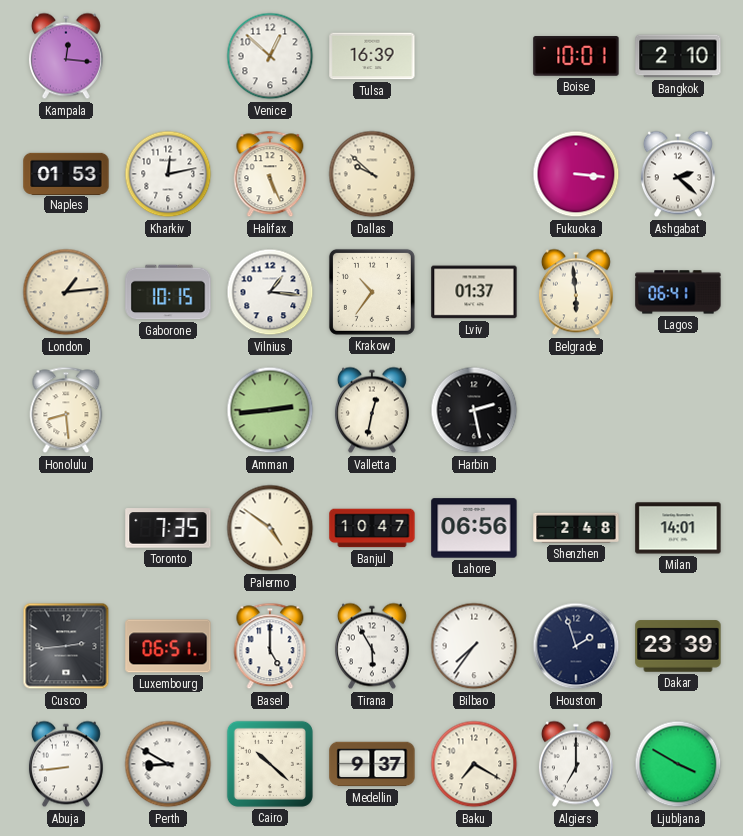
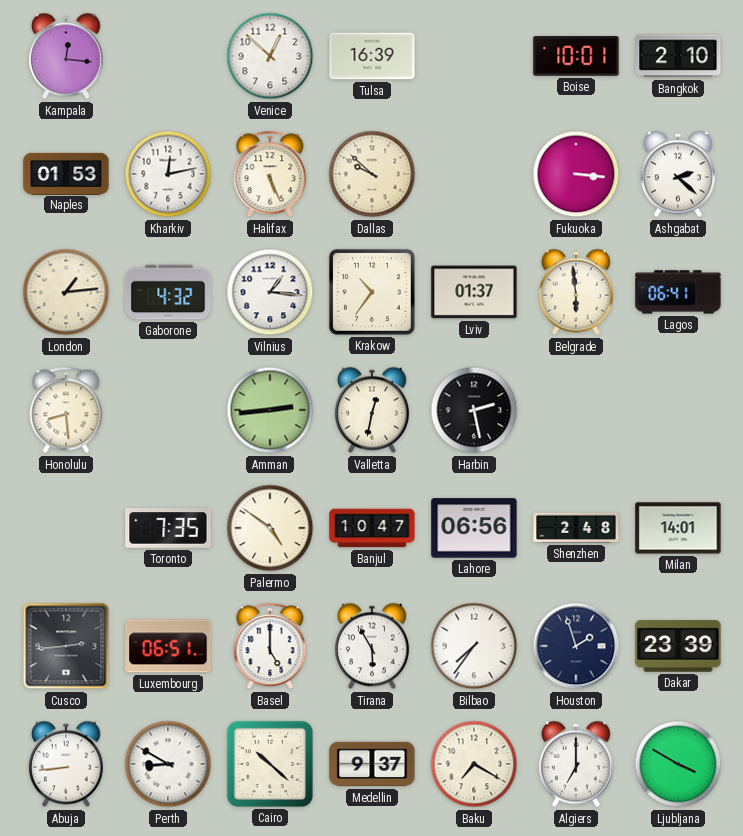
Gaborone: 10:15 -> 4:32
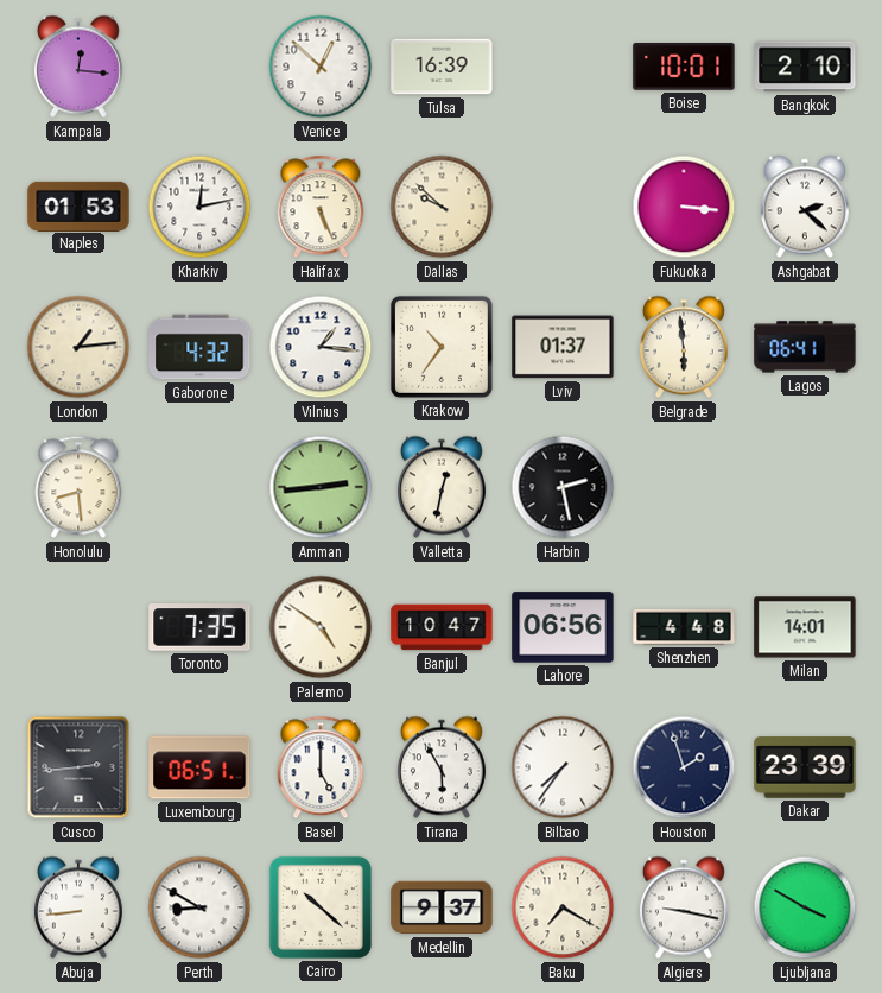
Shenzhen: 2:48 -> 4:48
Algiers: 7:00 -> 9:17
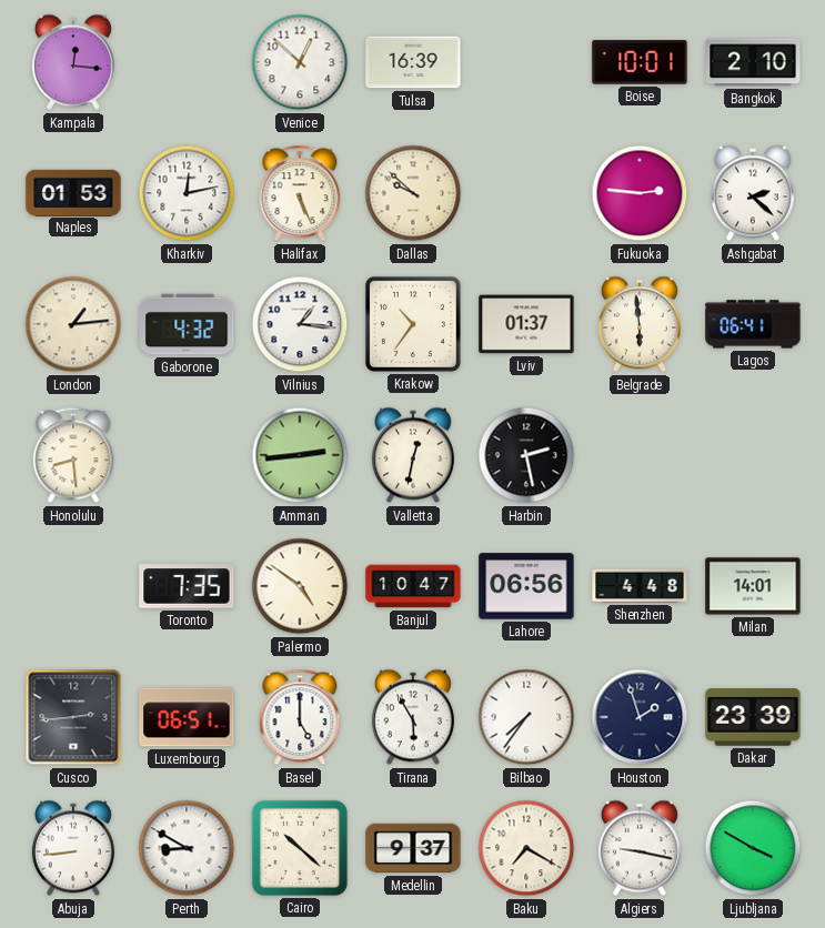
Fukuoka: 3:16 -> 2:46
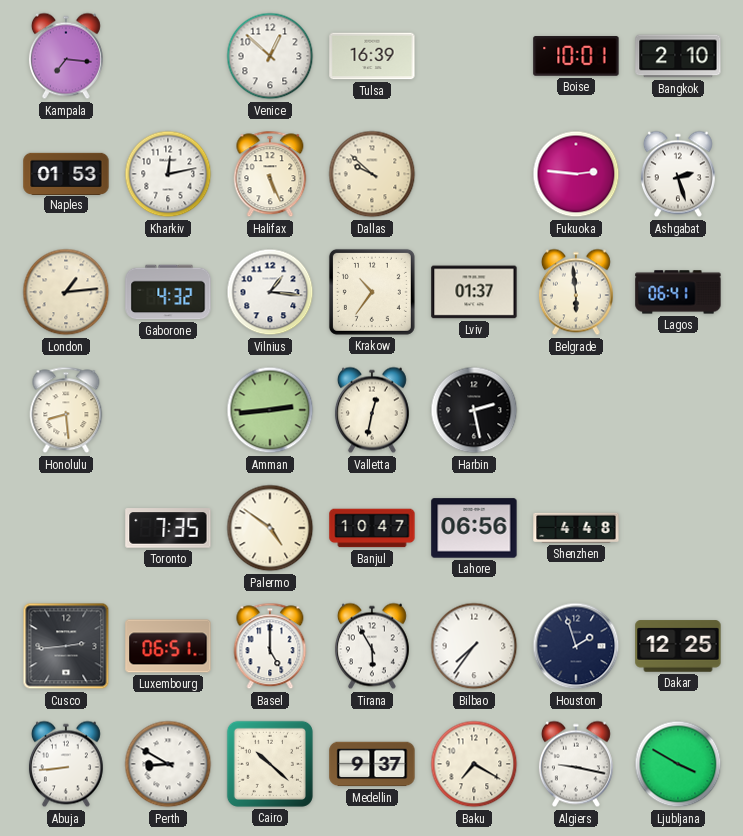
Kampala: 12:16 -> 7:16
Ashgabat: 2:22 -> 2:27
Milan: 14:01 -> none
Dakar: 23:39 -> 12:25
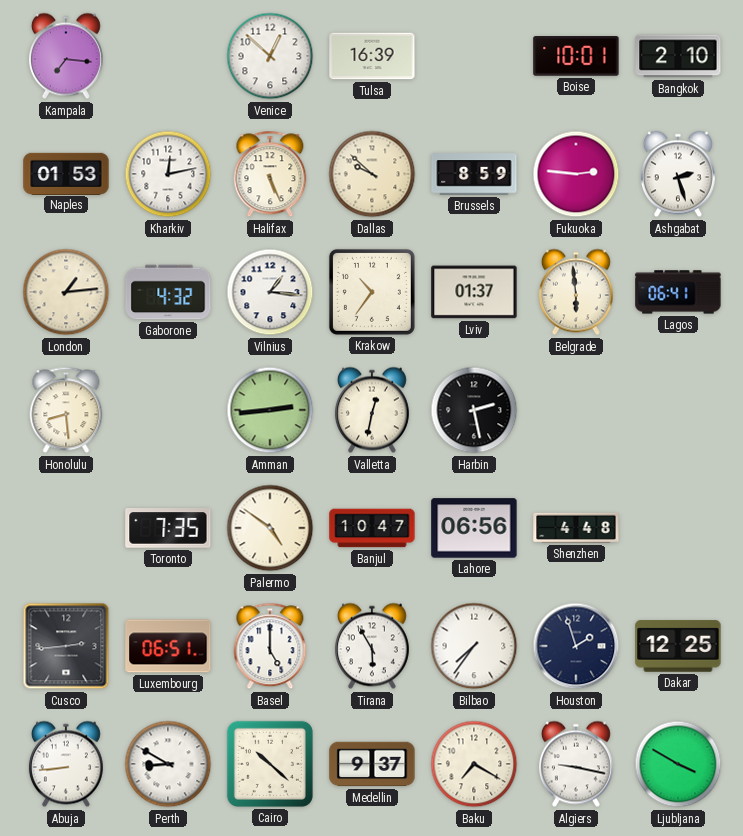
Brussels: none -> 8:59
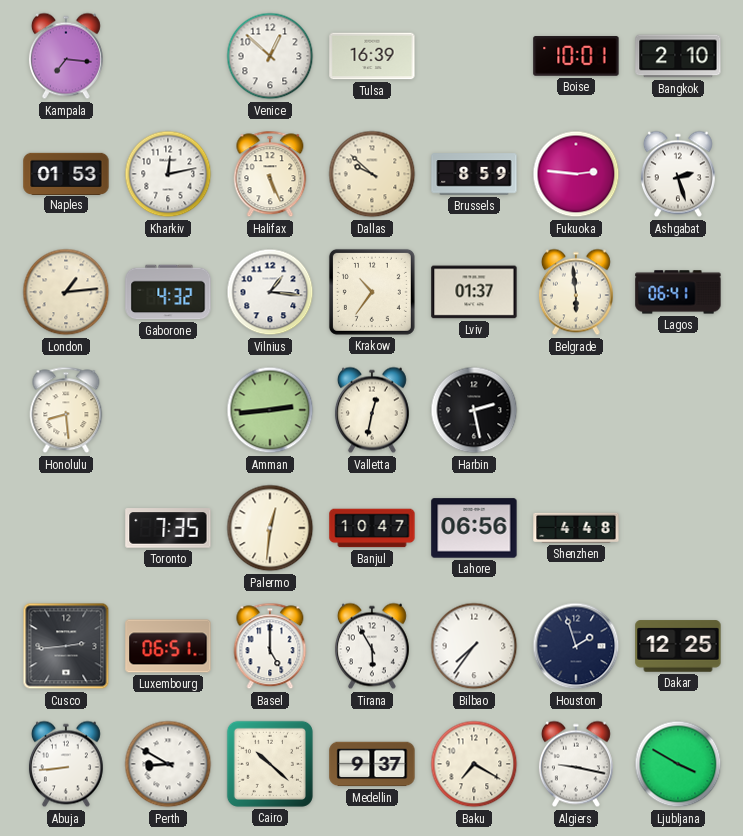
Palermo: 4:51 -> 12:31
